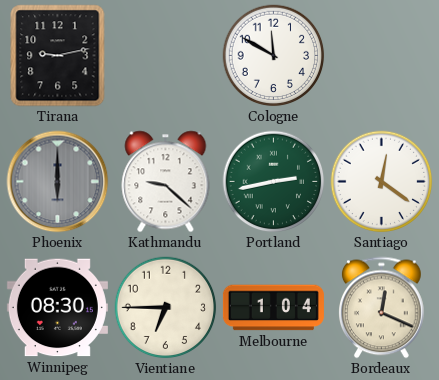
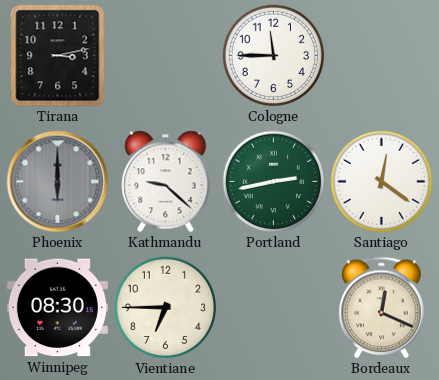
Tirana: 9:13 -> 3:13
Cologne: 11:50 -> 11:45
Melbourne: 1:04 -> none
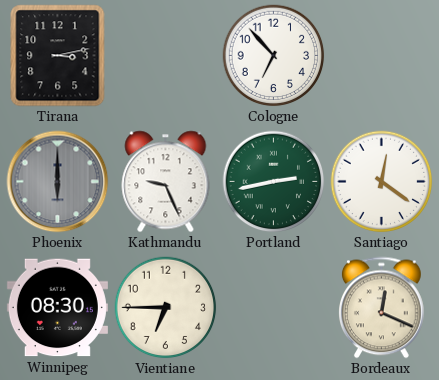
Cologne: 11:45 -> 6:53
Kathmandu: 9:22 -> 9:26
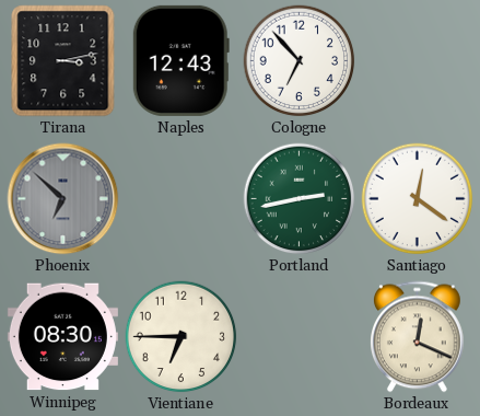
Naples: none -> 12:43
Phoenix: 6:00 -> 6:52
Kathmandu: 9:26 -> none
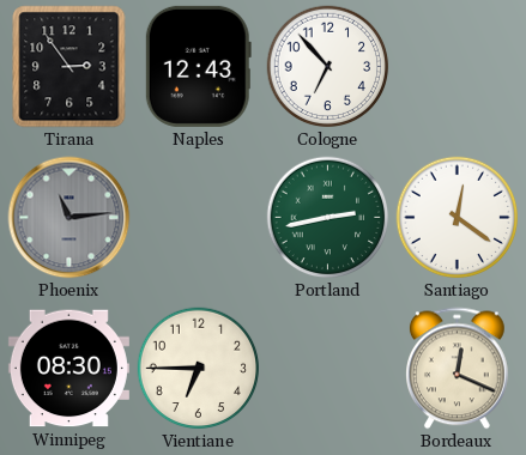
Tirana: 3:13 -> 2:54
Phoenix: 6:52 -> 11:14
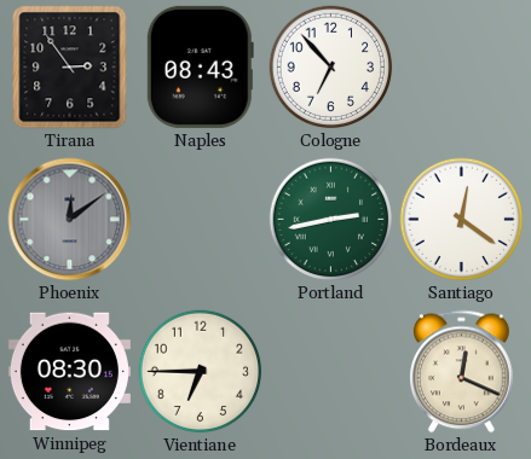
Naples: 12:43 -> 08:43
Phoenix: 11:14 -> 12:09
